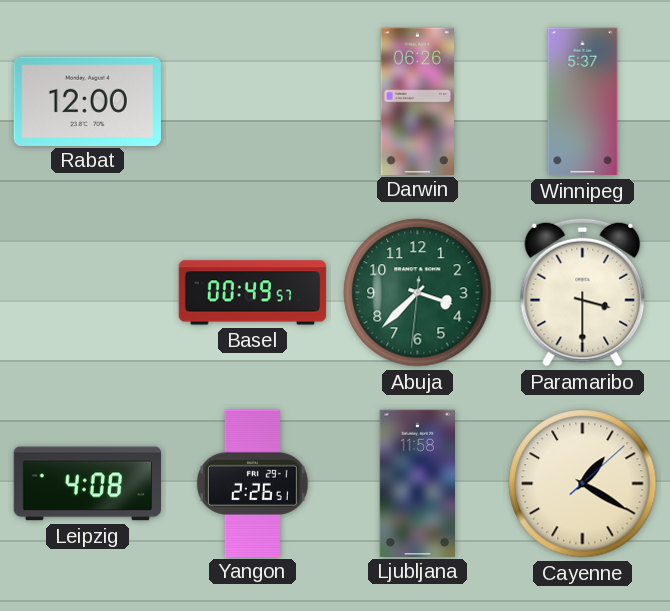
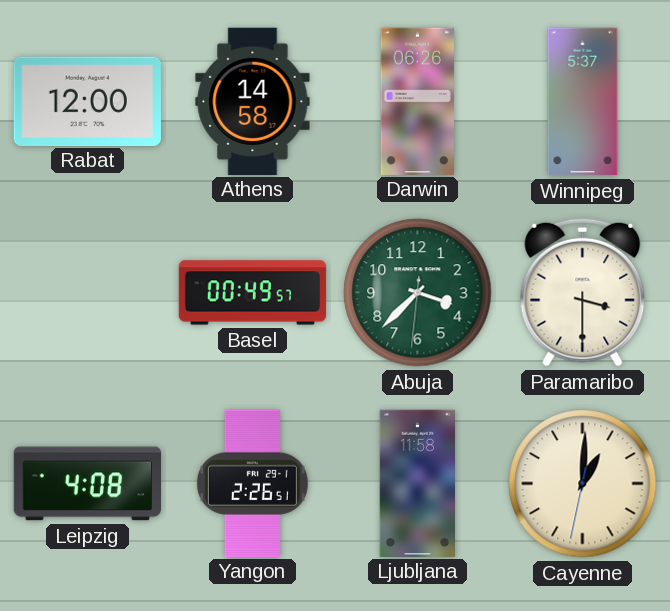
Athens: none -> 14:58
Cayenne: 1:20 -> 1:00
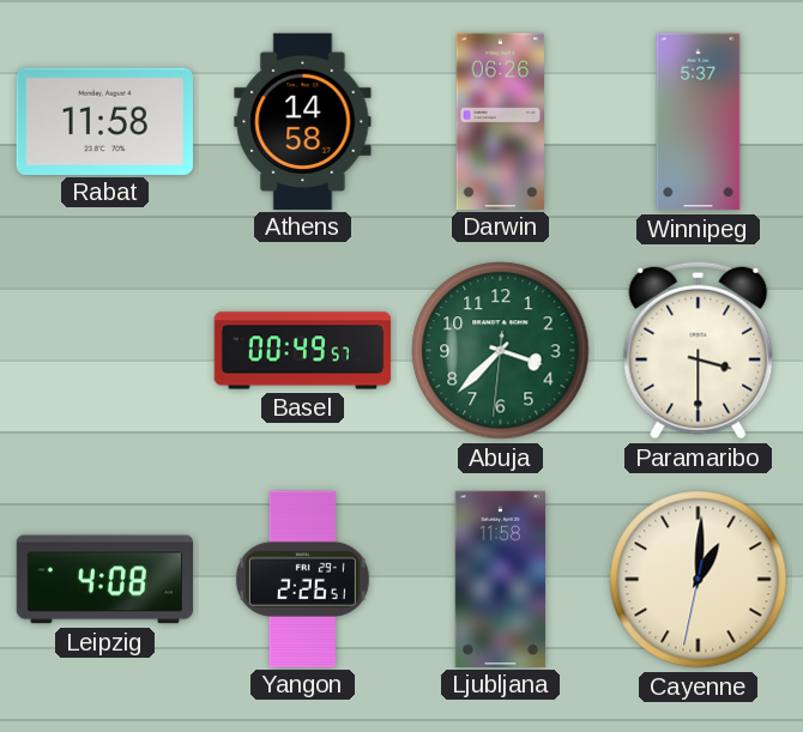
Rabat: 12:00 -> 11:58
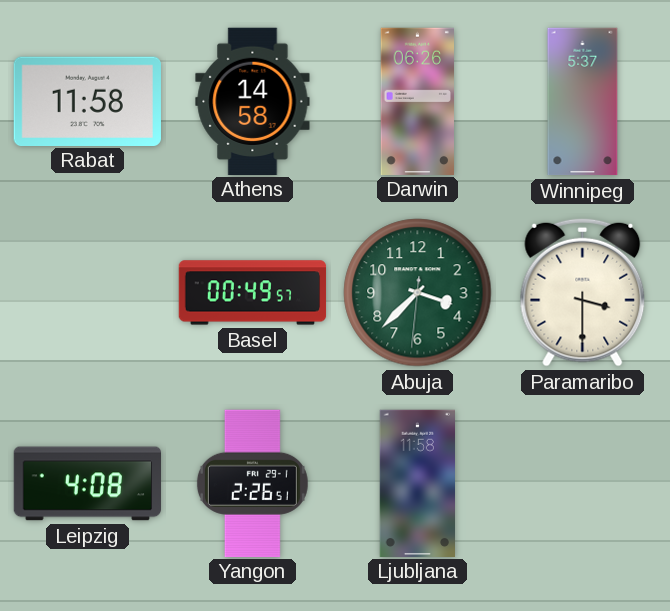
Cayenne: 1:00 -> none
